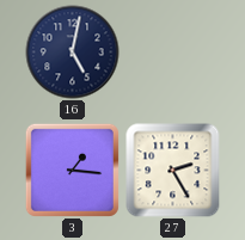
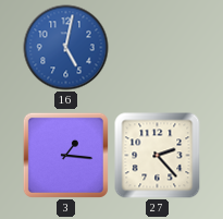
16 dial: navy -> blue
27: 2:25 -> 2:23
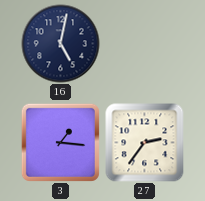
16 dial: blue -> navy
27: 2:23 -> 2:36
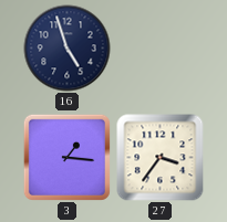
16: 5:02 -> 4:57
27: 2:36 -> 3:36
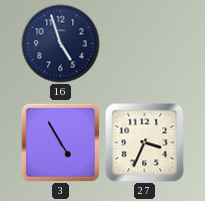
3: 1:16 -> 4:55
27: 3:36 -> 3:34
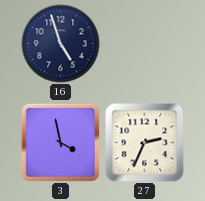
3: 4:55 -> 3:58
27: 3:34 -> 2:34
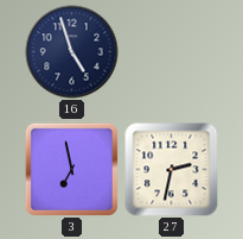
3: 3:58 -> 6:58
27: 2:34 -> 2:32
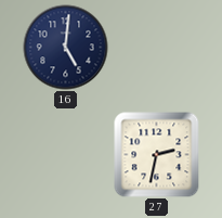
16: 4:57 -> 5:01
3: 6:58 -> none
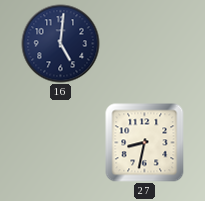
27: 2:32 -> 8:32
